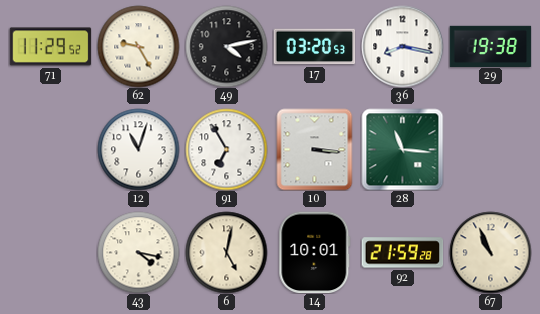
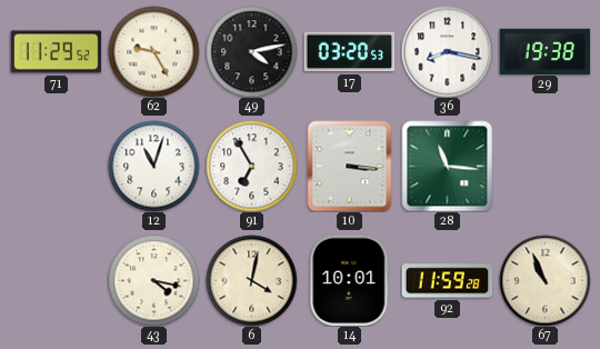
6: 5:02 -> 4:02
92: 21:59 -> 11:59
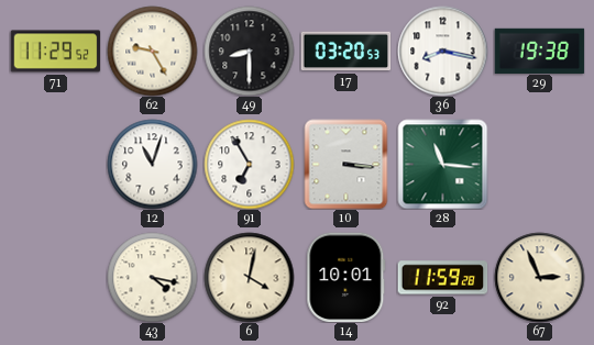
49: 4:13 -> 8:30
67: 10:56 -> 2:56
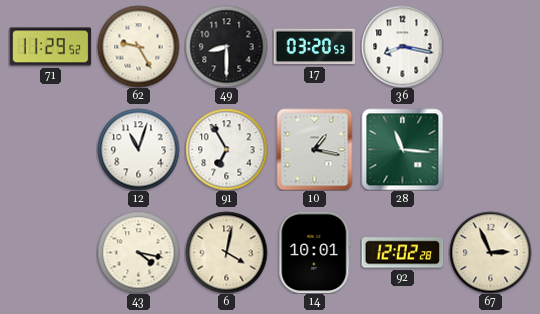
29: 19:38 -> none
10: 3:16 -> 1:17
92: 11:59 -> 12:02
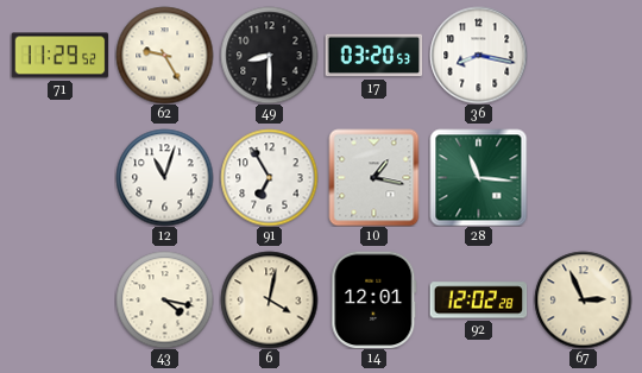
14: 10:01 -> 12:01
